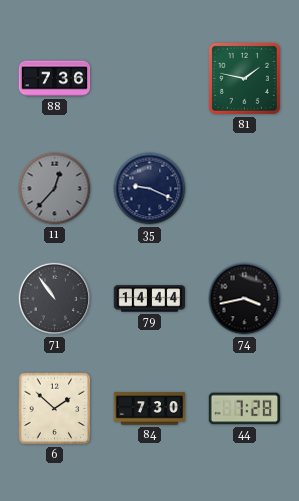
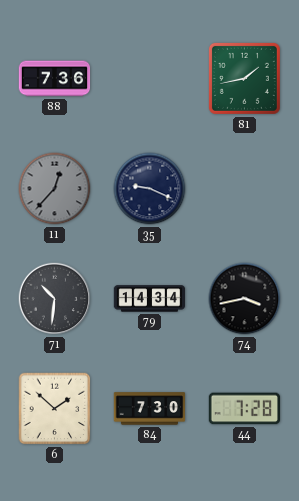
81: 1:47 -> 1:43
71: 10:54 -> 10:31
79: 14:44 -> 14:34
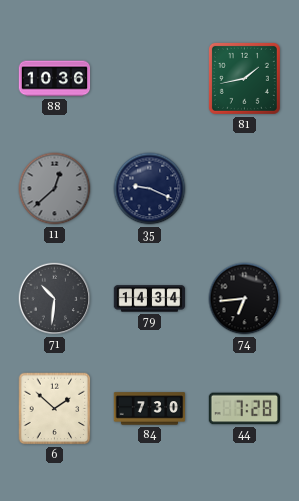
88: 7:36 -> 10:36
11: 12:37 -> 12:38
74: 3:43 -> 6:44
